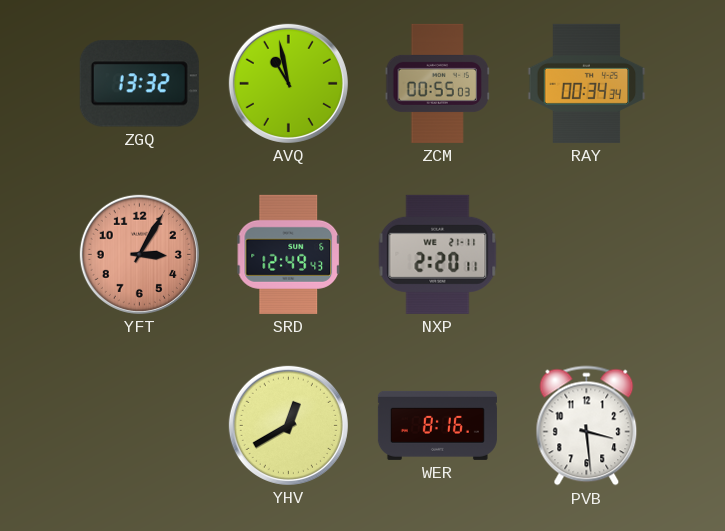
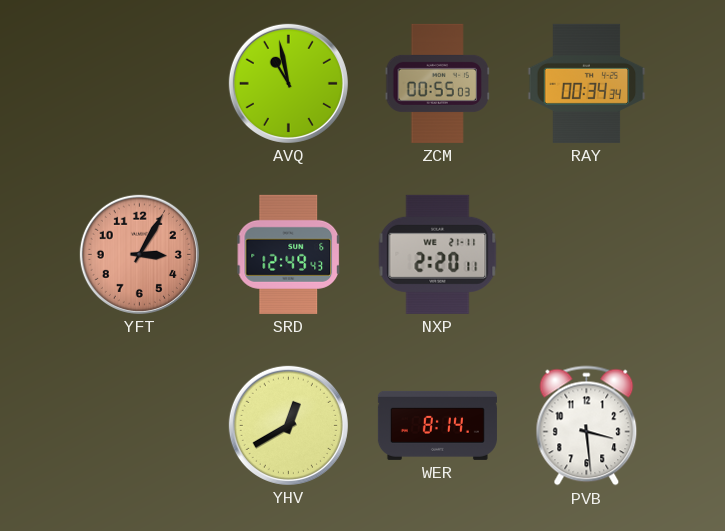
ZGQ: 13:32 -> none
WER: 8:16 -> 8:14
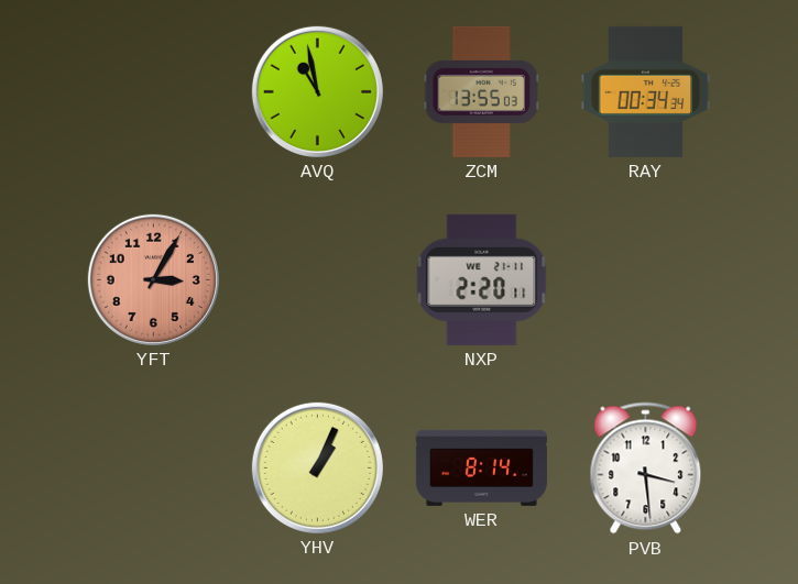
ZCM: 00:55 -> 13:55
SRD: 12:49 -> none
YHV: 12:40 -> 1:04
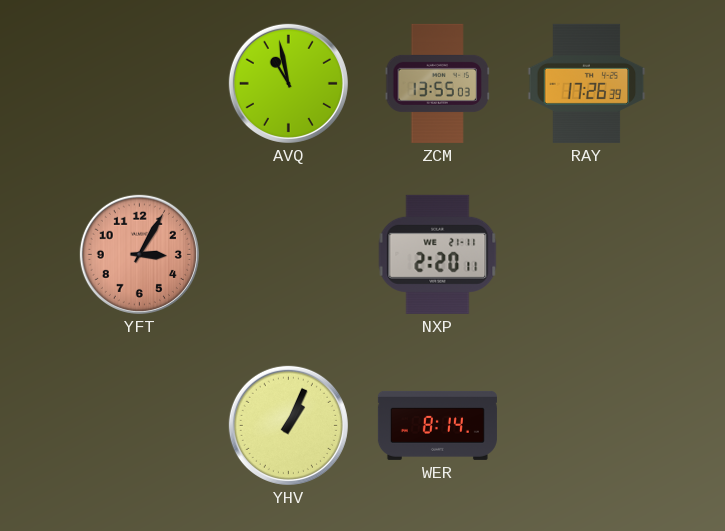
RAY: 00:34 -> 17:26
PVB: 3:29 -> none
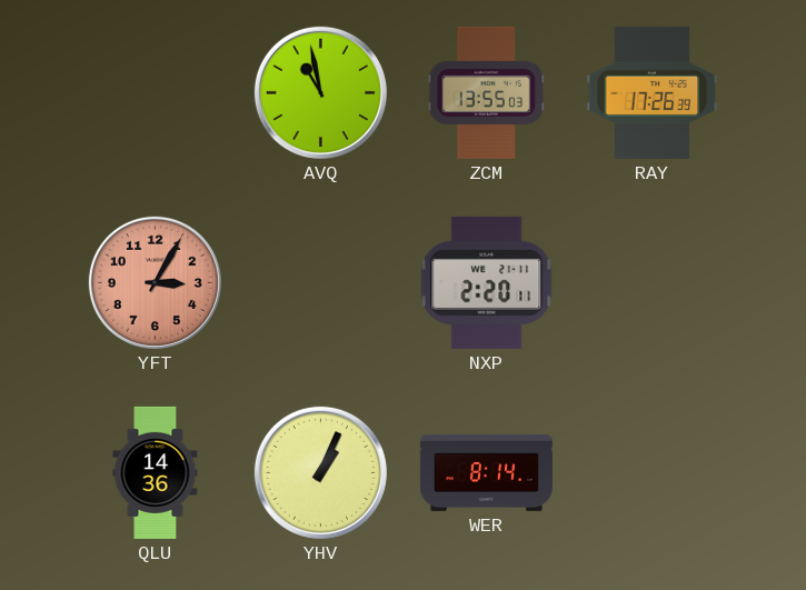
QLU: none -> 14:36
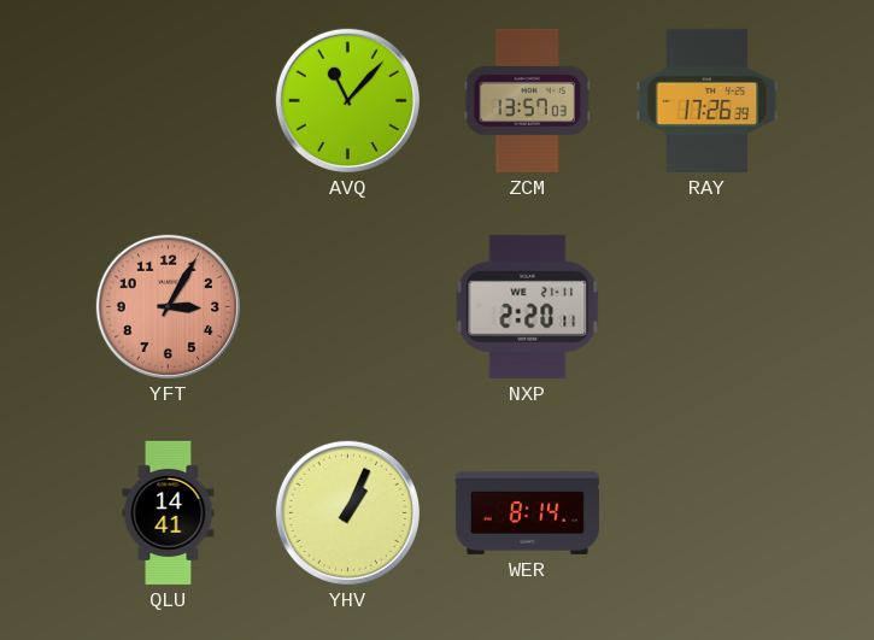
AVQ: 10:58 -> 11:07
ZCM: 13:55 -> 13:57
QLU: 14:36 -> 14:41
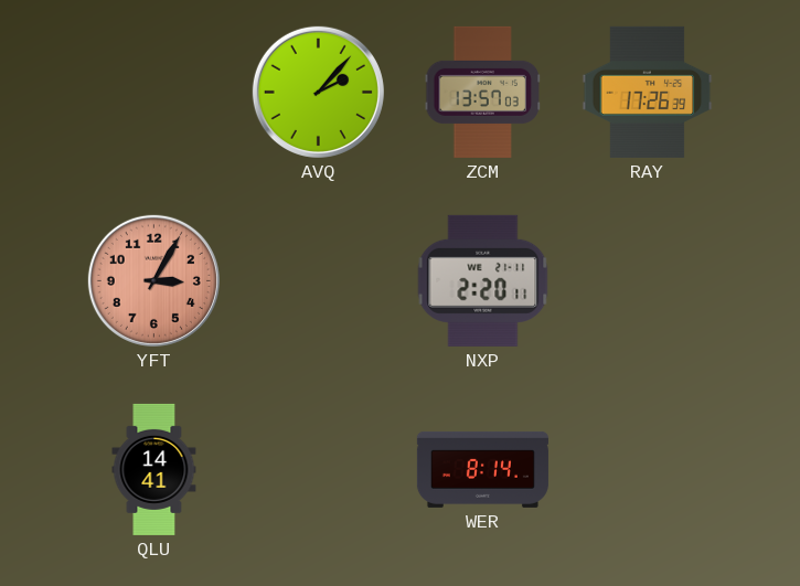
AVQ: 11:07 -> 2:07
YHV: 1:04 -> none
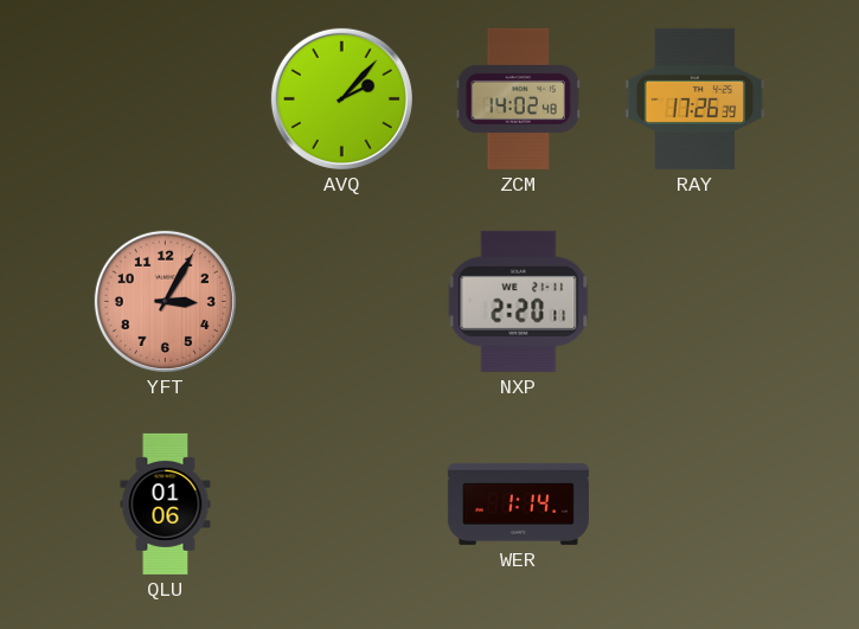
ZCM: 13:57 -> 14:02
QLU: 14:41 -> 01:06
WER: 8:14 -> 1:14
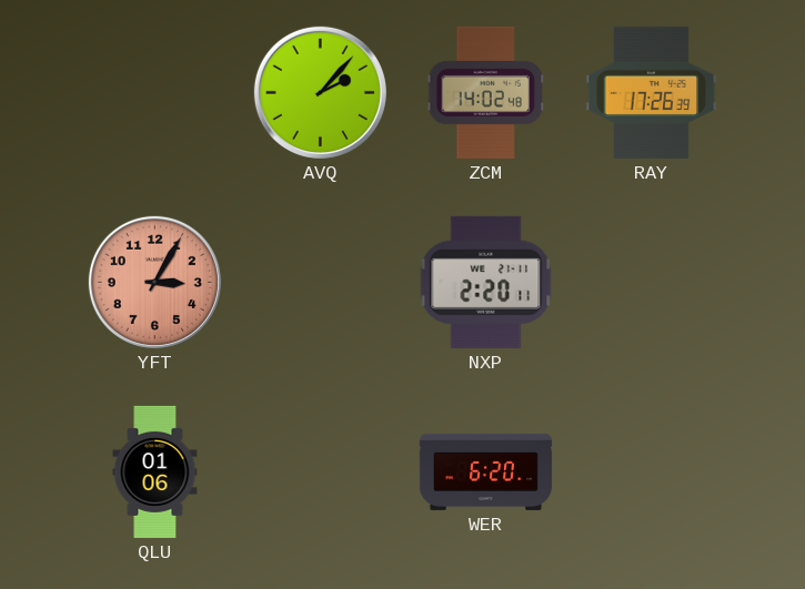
WER: 1:14 -> 6:20
